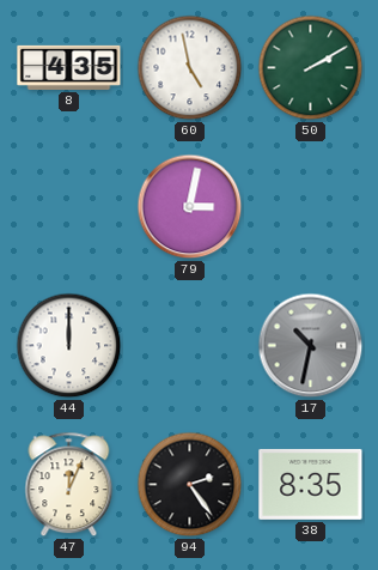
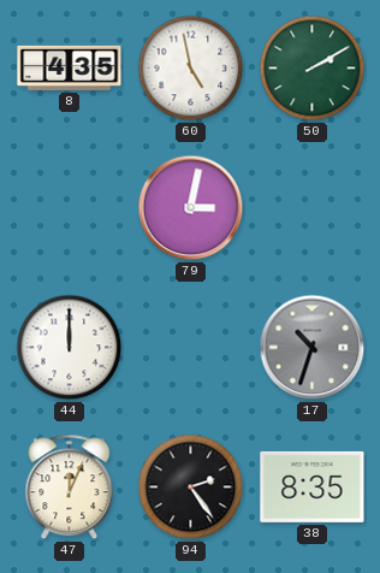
17: 10:32 -> 10:33
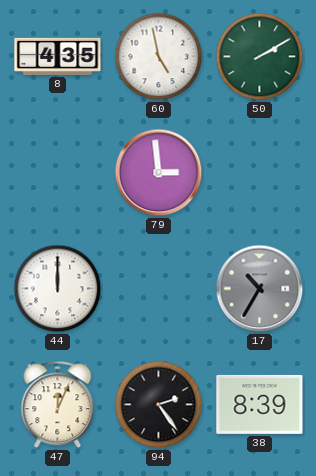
79: 3:02 -> 2:59
17: 10:33 -> 10:35
38: 8:35 -> 8:39
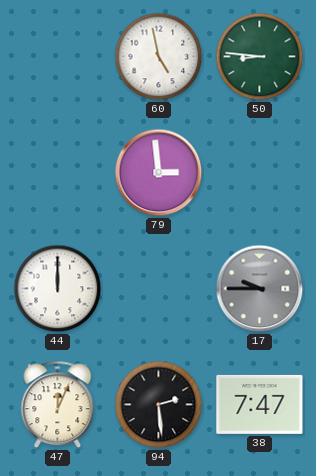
8: 4:35 -> none
50: 2:10 -> 8:46
17: 10:35 -> 9:45
94: 2:24 -> 2:29
38: 8:39 -> 7:47
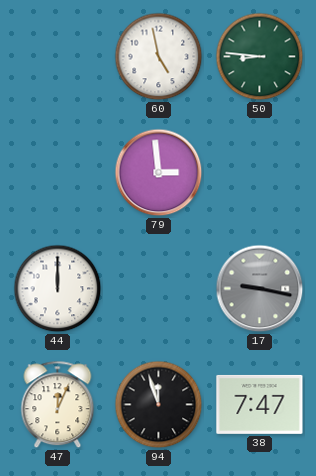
17: 9:45 -> 9:17
94: 2:29 -> 11:57
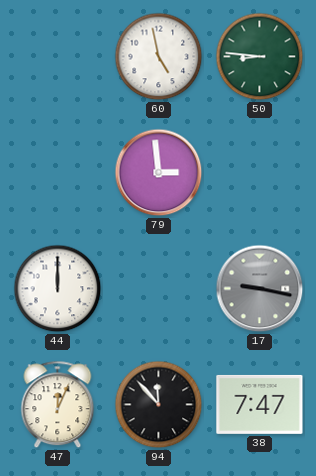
94: 11:57 -> 11:53
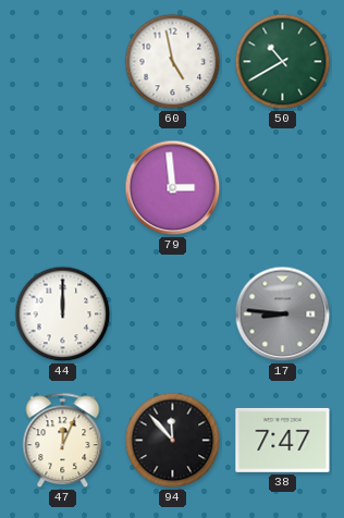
50: 8:46 -> 10:40
17: 9:17 -> 8:46
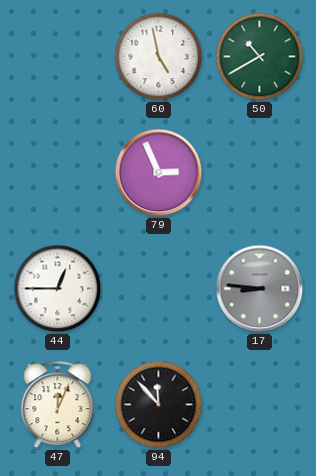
79: 2:59 -> 2:56
44: 12:00 -> 12:45
38: 7:47 -> none
